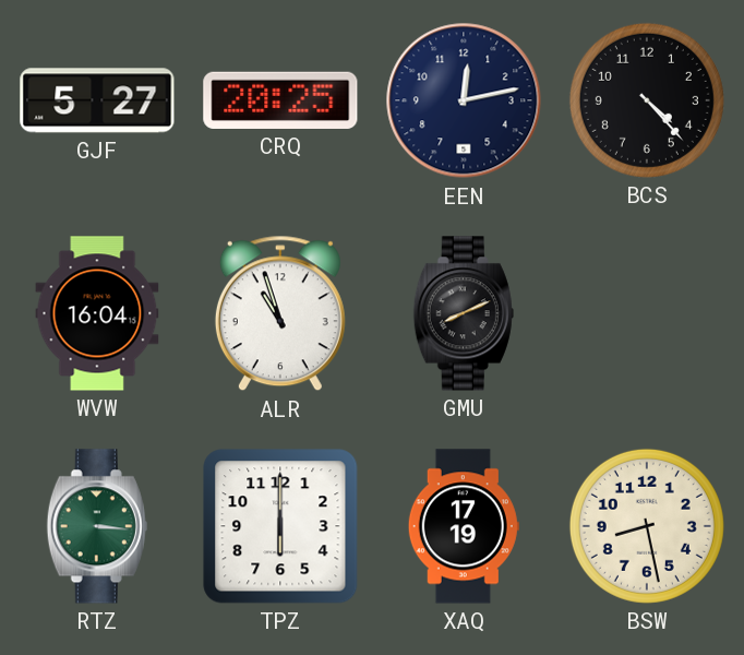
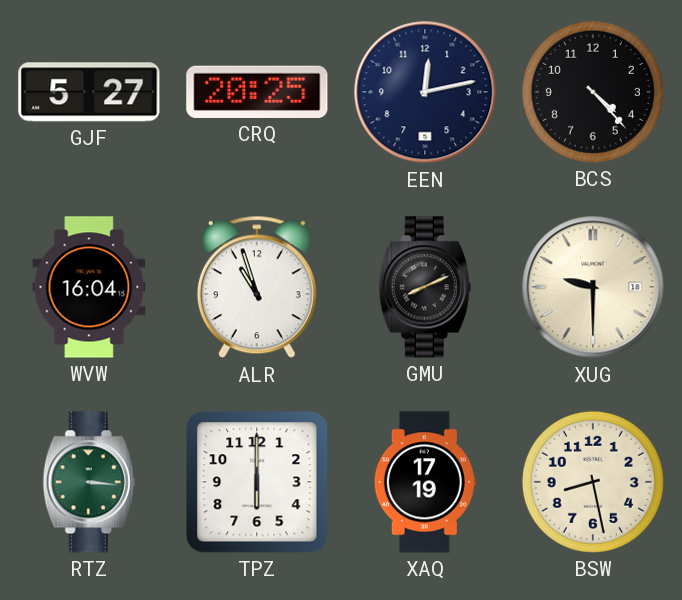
XUG: none -> 9:30
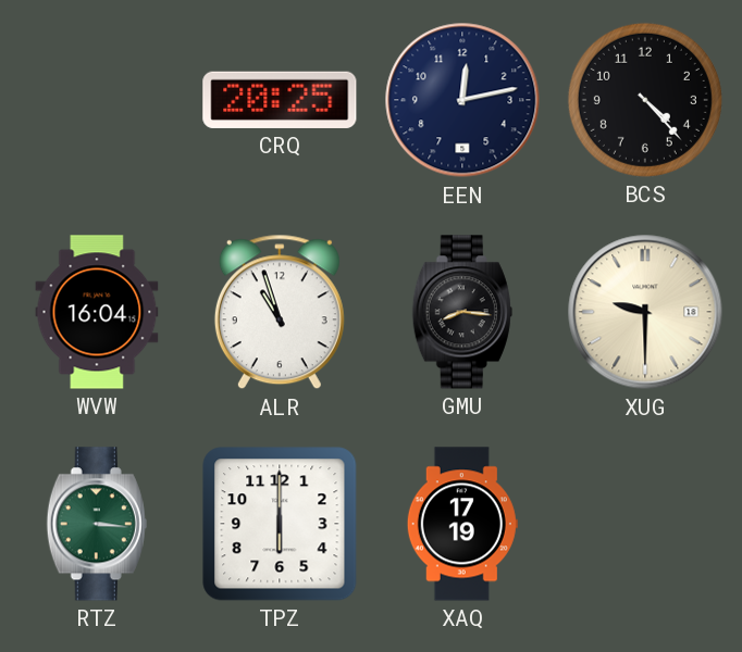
GJF: 5:27 -> none
GMU: 8:11 -> 8:16
BSW: 8:28 -> none
